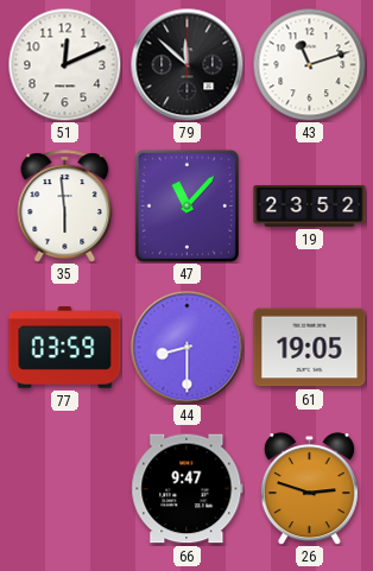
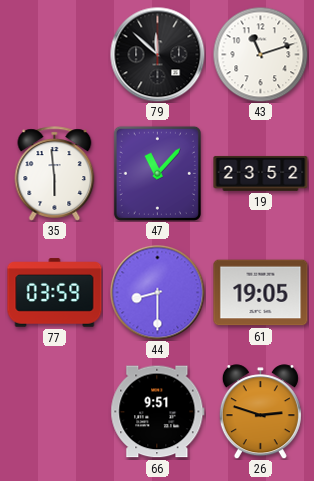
51: 12:11 -> none
66: 9:47 -> 9:51
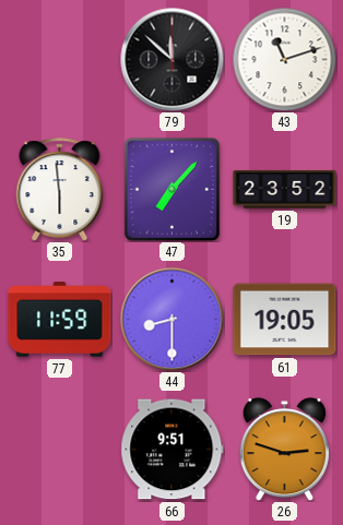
47: 11:07 -> 7:07
77: 03:59 -> 11:59
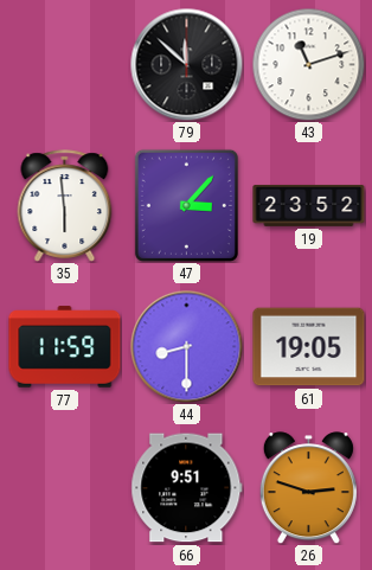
47: 7:07 -> 3:07
